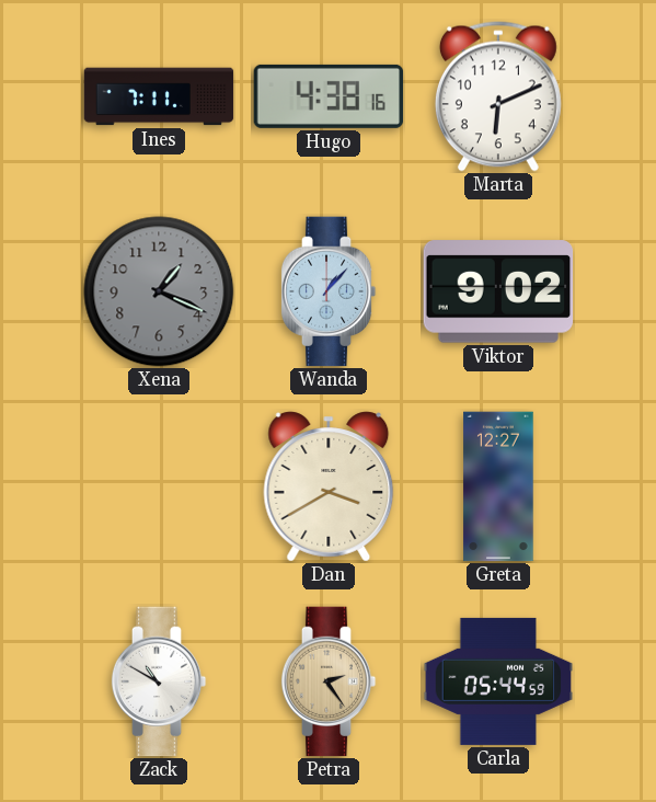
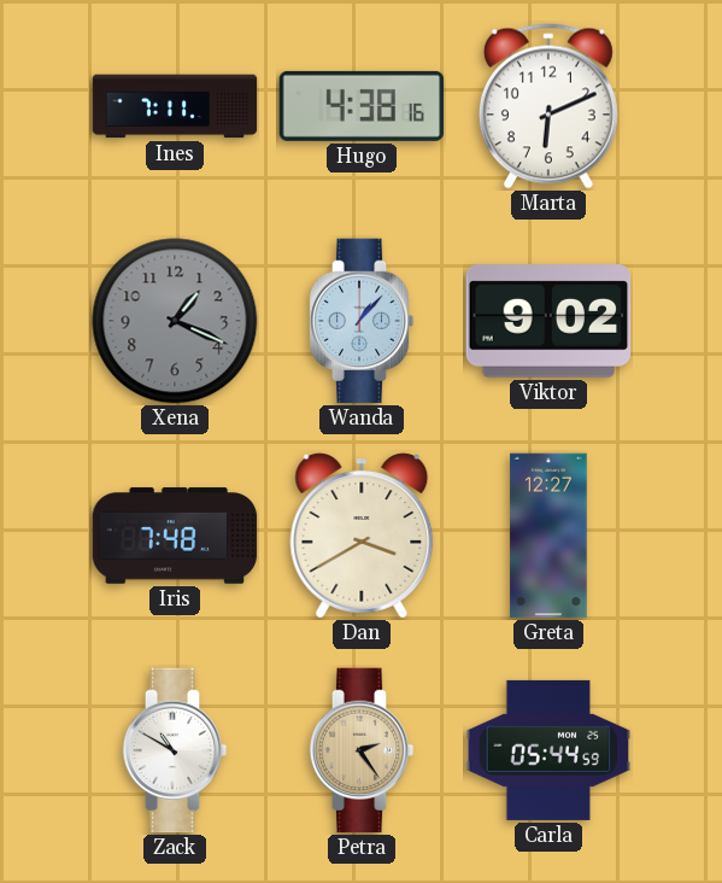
Iris: none -> 7:48
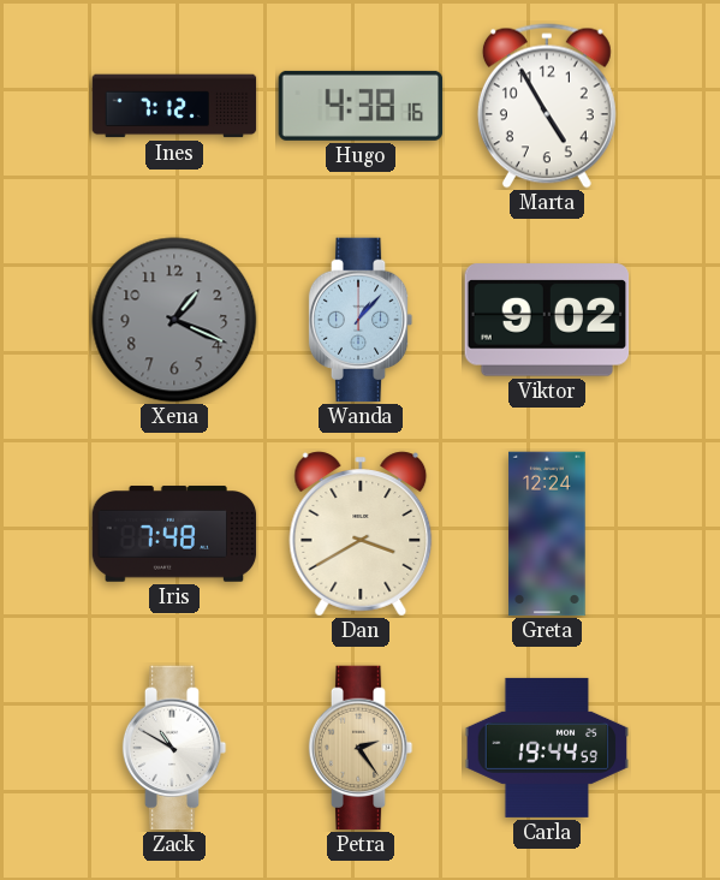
Ines: 7:11 -> 7:12
Marta: 6:11 -> 4:55
Greta: 12:27 -> 12:24
Carla: 05:44 -> 19:44
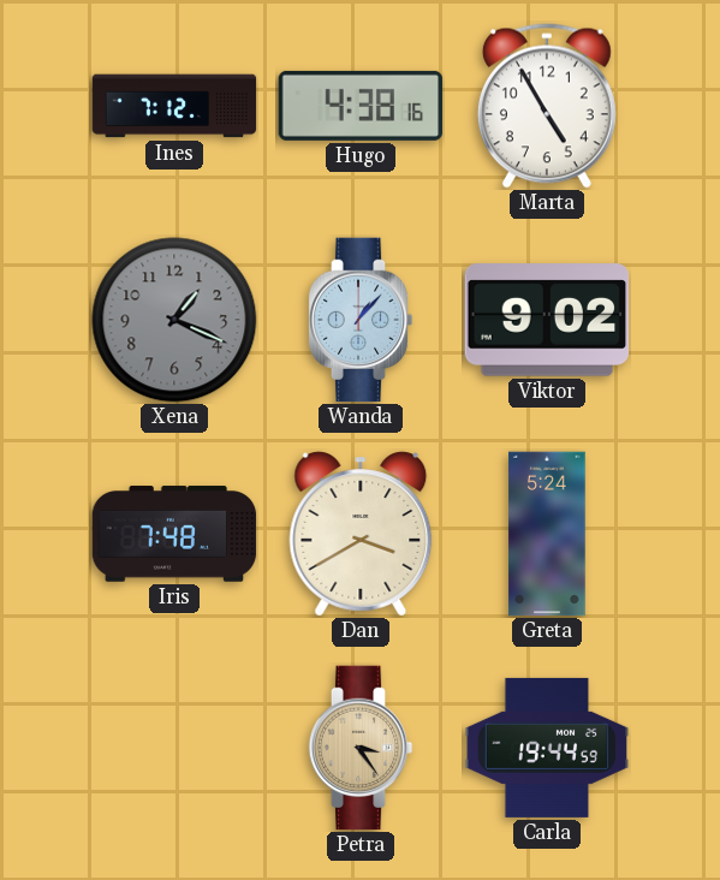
Greta: 12:24 -> 5:24
Zack: 10:50 -> none
Petra: 2:24 -> 3:24
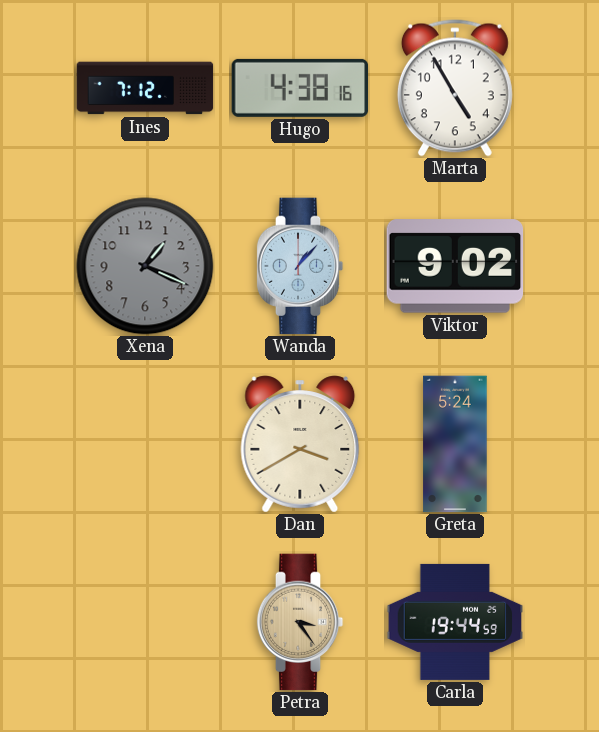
Iris: 7:48 -> none
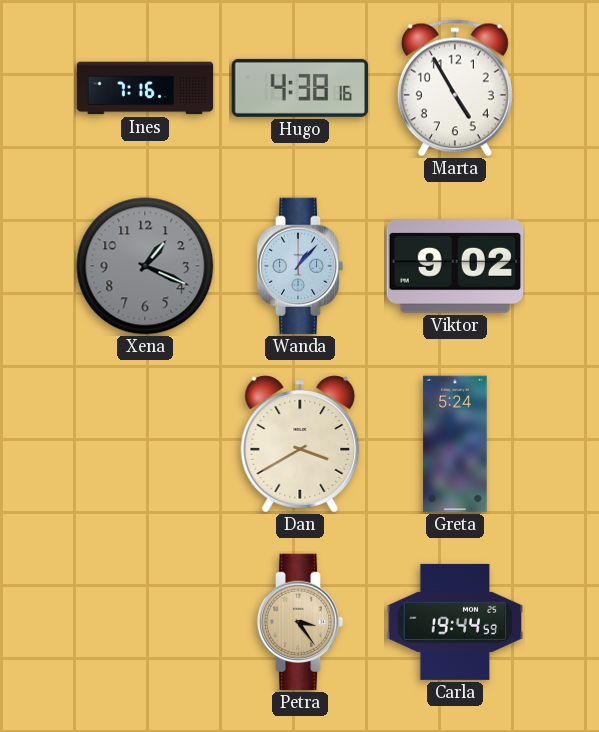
Ines: 7:12 -> 7:16
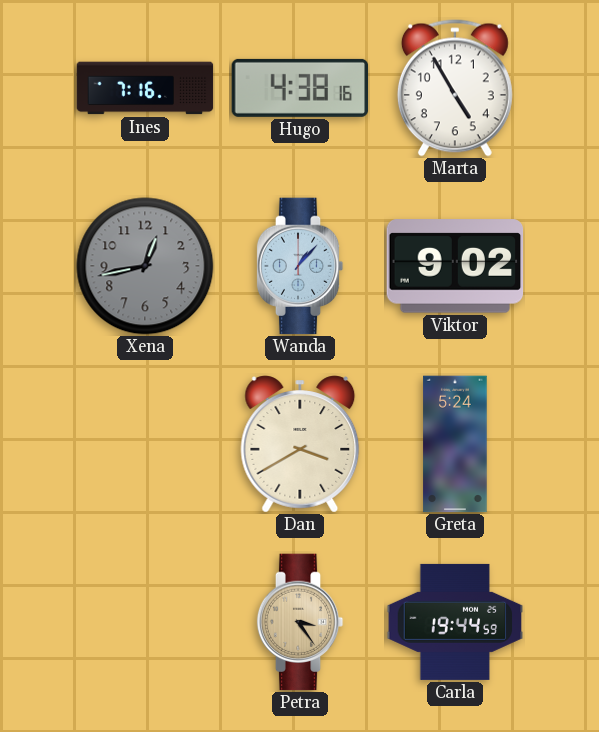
Xena: 1:19 -> 12:43
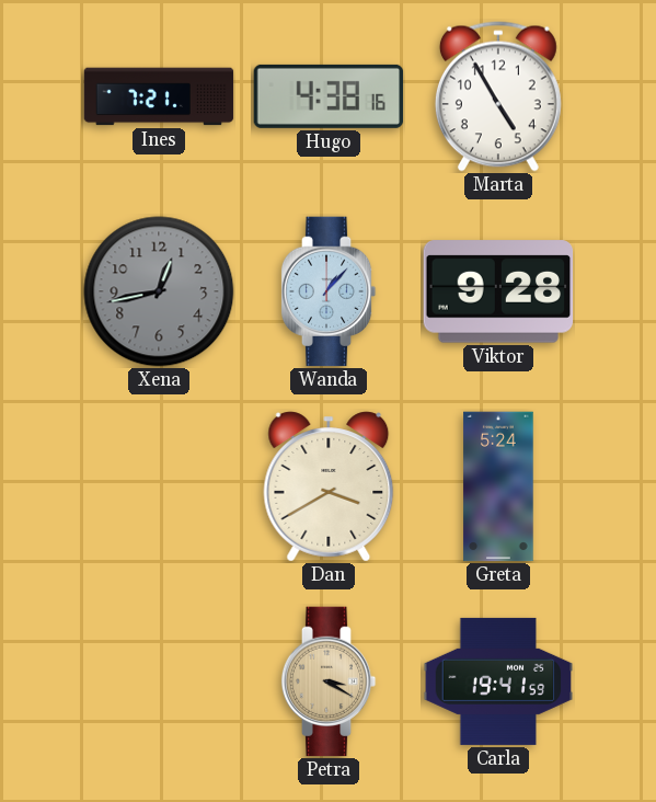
Ines: 7:16 -> 7:21
Viktor: 9:02 -> 9:28
Petra: 3:24 -> 3:20
Carla: 19:44 -> 19:41
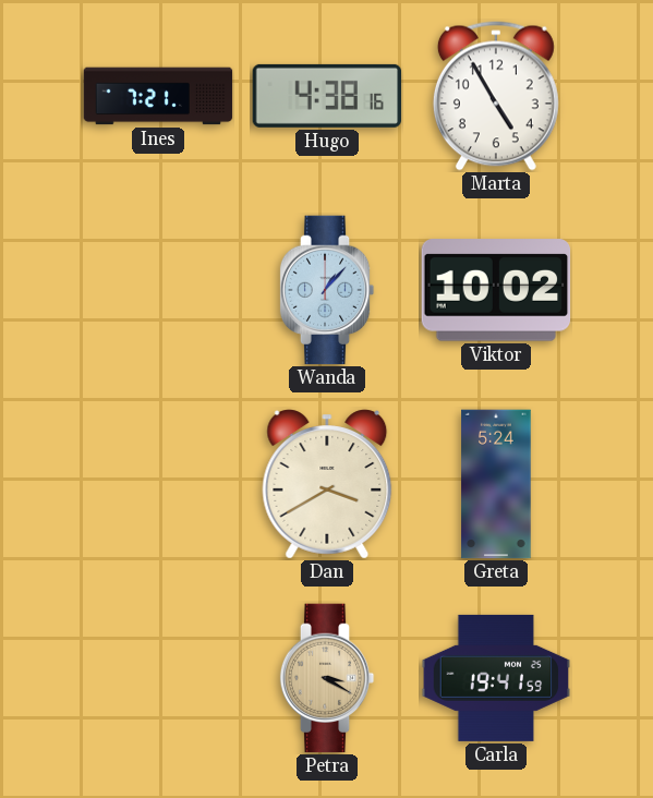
Xena: 12:43 -> none
Viktor: 9:28 -> 10:02
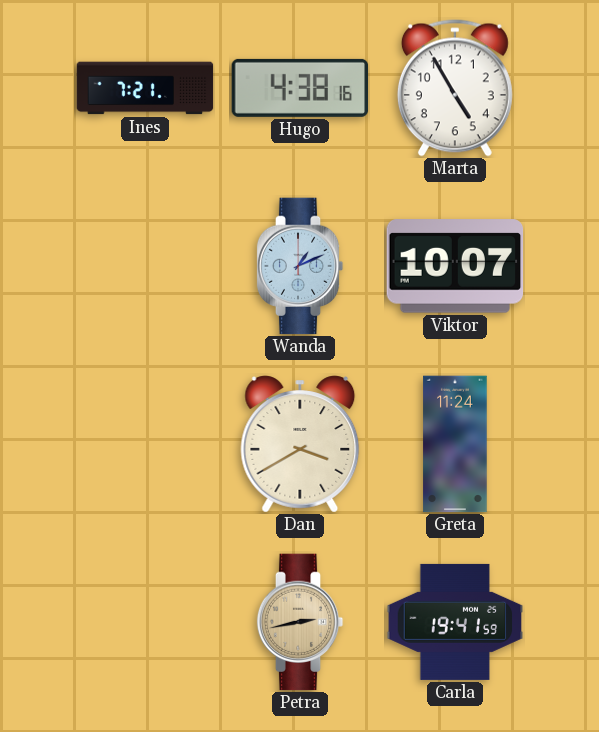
Wanda: 1:07 -> 1:11
Viktor: 10:02 -> 10:07
Greta: 5:24 -> 11:24
Petra: 3:20 -> 2:43
